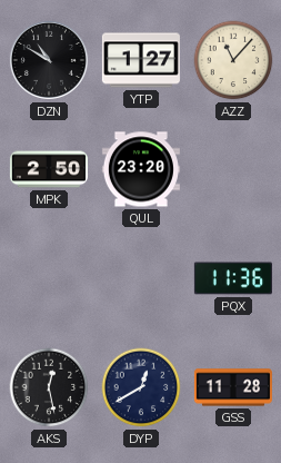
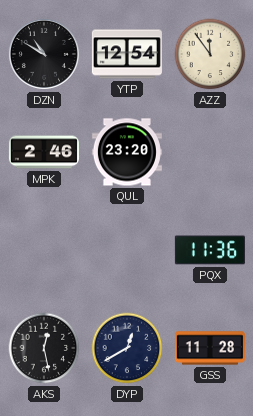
YTP: 1:27 -> 12:54
AZZ: 11:07 -> 11:54
MPK: 2:50 -> 2:46
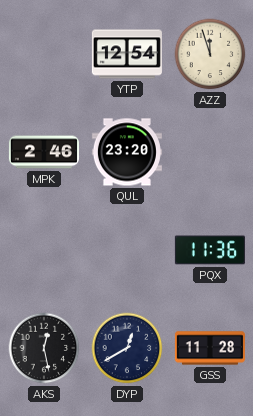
DZN: 10:50 -> none
AZZ: 11:54 -> 11:57
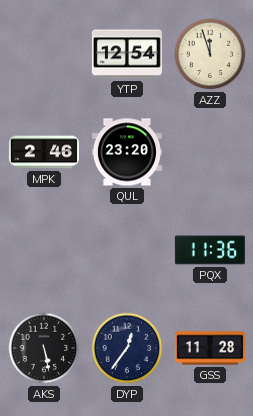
AKS: 12:28 -> 5:28
DYP: 12:40 -> 12:36
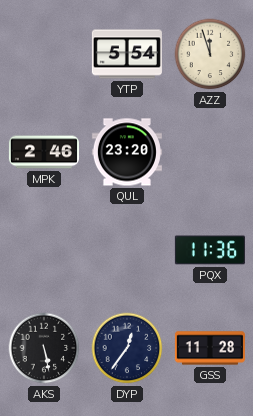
YTP: 12:54 -> 5:54
